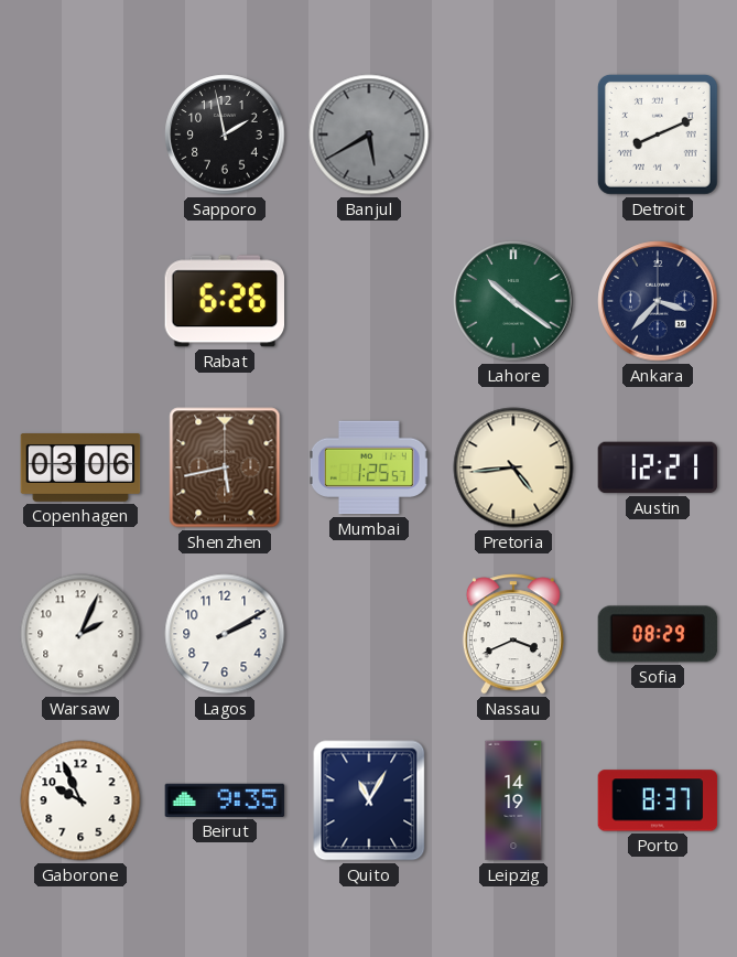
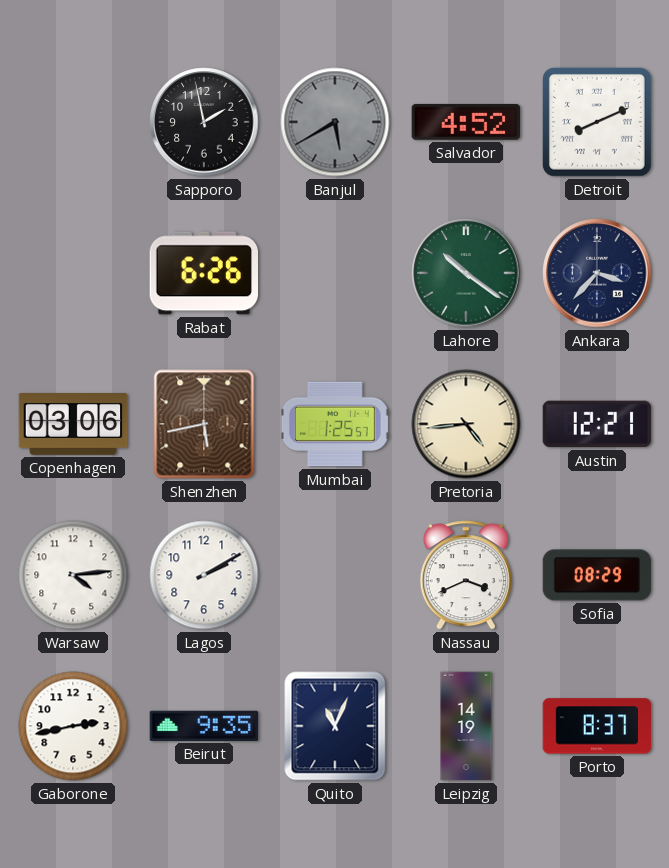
Salvador: none -> 4:52
Warsaw: 2:04 -> 4:14
Gaborone: 9:56 -> 2:43
Quito: 11:05 -> 11:04
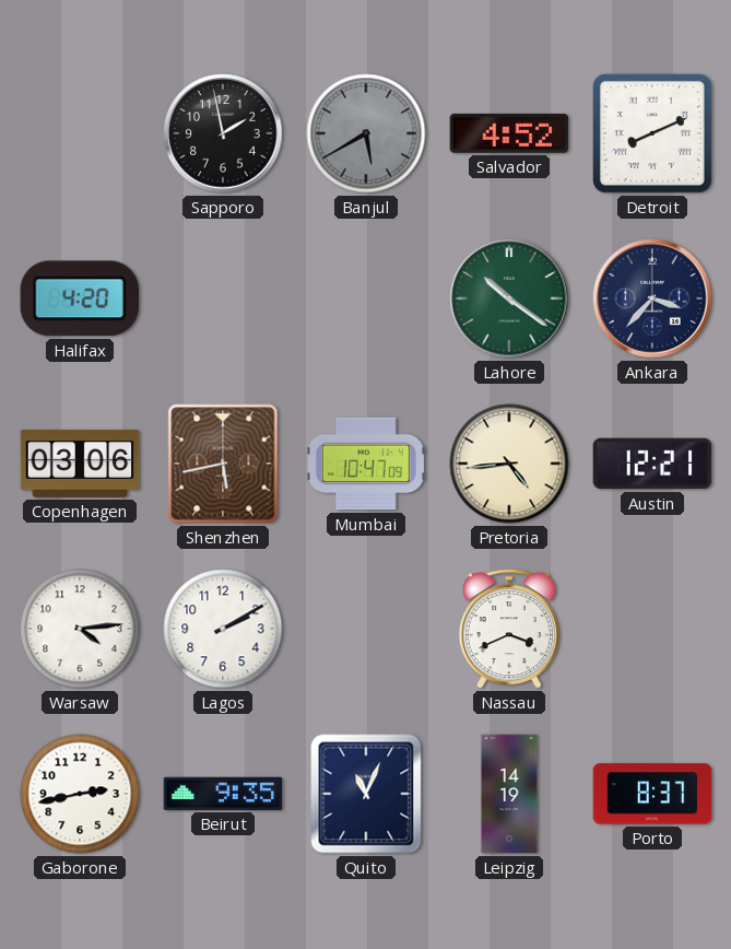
Halifax: none -> 4:20
Rabat: 6:26 -> none
Mumbai: 1:25 -> 10:47
Sofia: 08:29 -> none
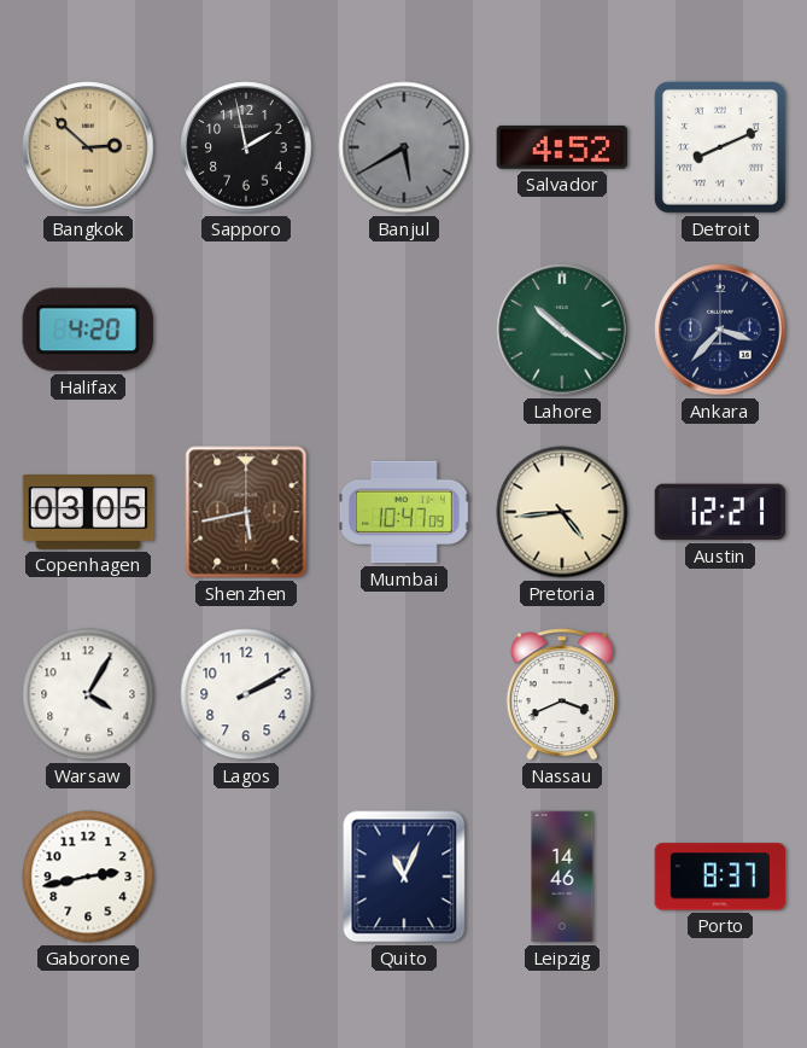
Bangkok: none -> 2:52
Copenhagen: 03:06 -> 03:05
Warsaw: 4:14 -> 4:05
Beirut: 9:35 -> none
Leipzig: 14:19 -> 14:46
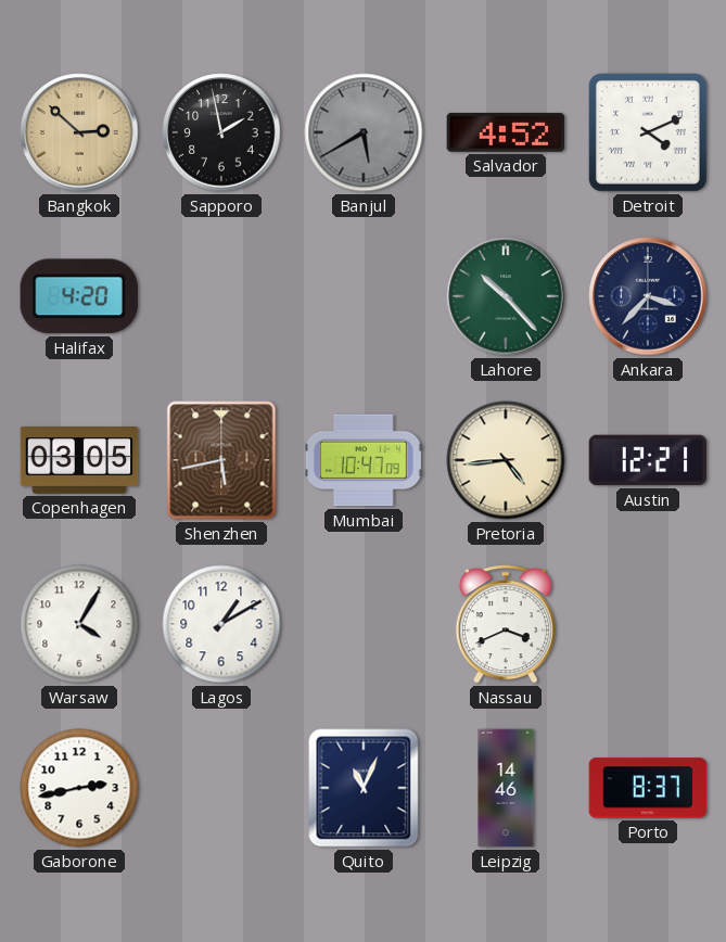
Detroit: 8:11 -> 4:11
Lahore: 10:21 -> 10:23
Lagos: 2:10 -> 1:10
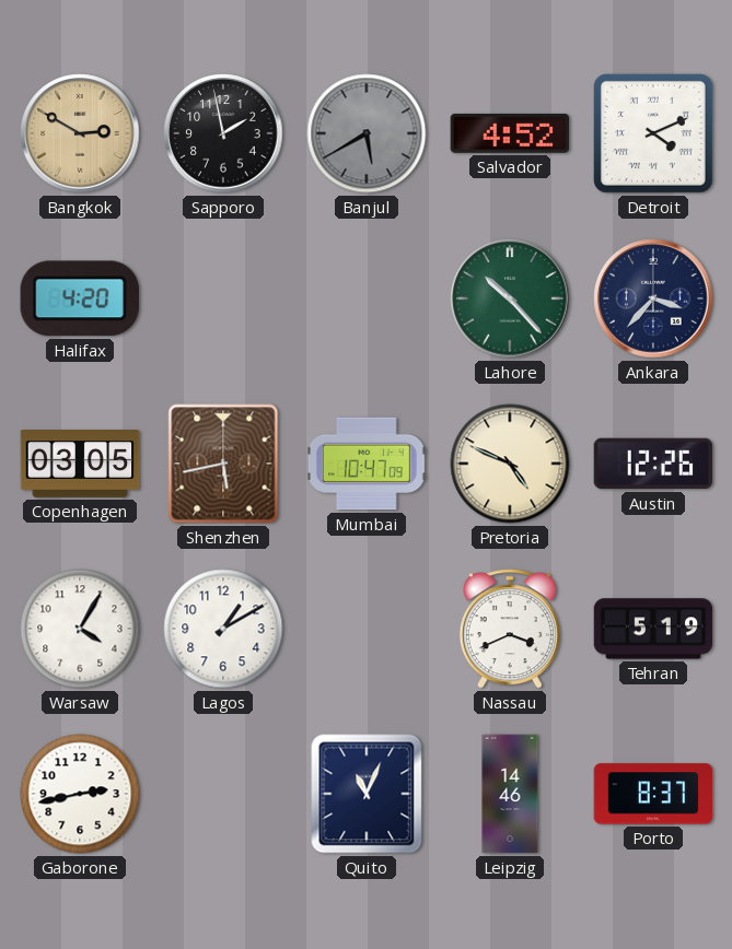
Bangkok: 2:52 -> 2:50
Pretoria: 4:44 -> 4:49
Austin: 12:21 -> 12:26
Tehran: none -> 5:19
